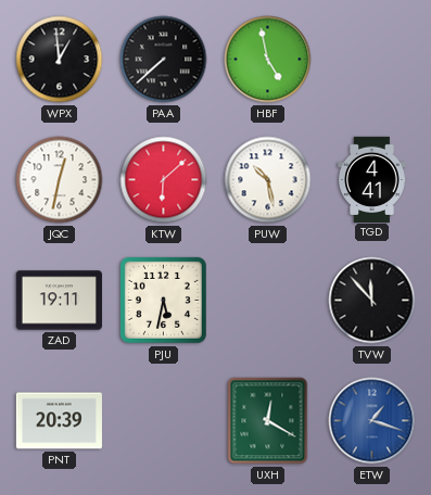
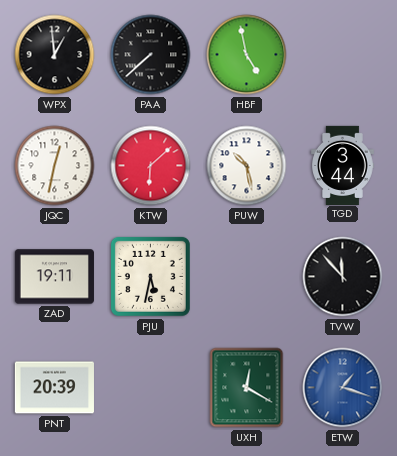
TGD: 4:41 -> 3:44
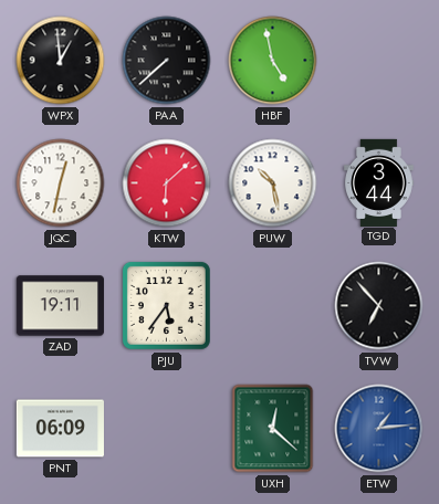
PJU: 5:32 -> 5:36
TVW: 11:53 -> 6:53
PNT: 20:39 -> 06:09
UXH: 12:20 -> 12:22
ETW: 1:18 -> 1:14
